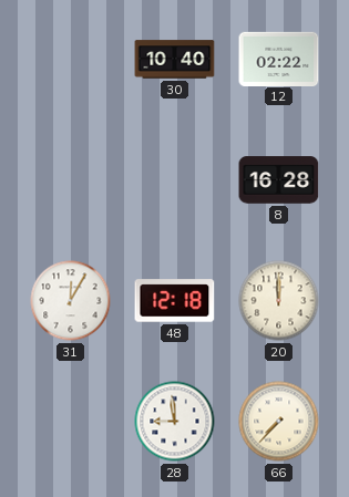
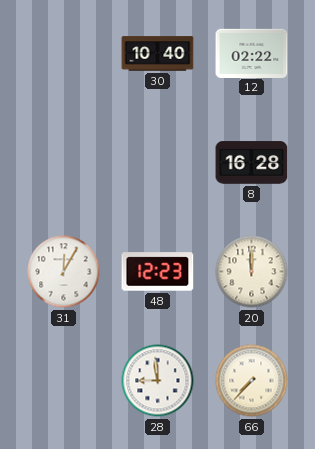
48: 12:18 -> 12:23
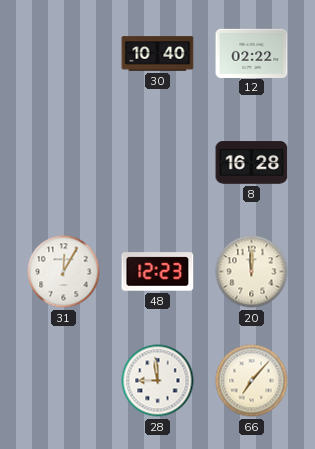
66: 7:37 -> 7:07
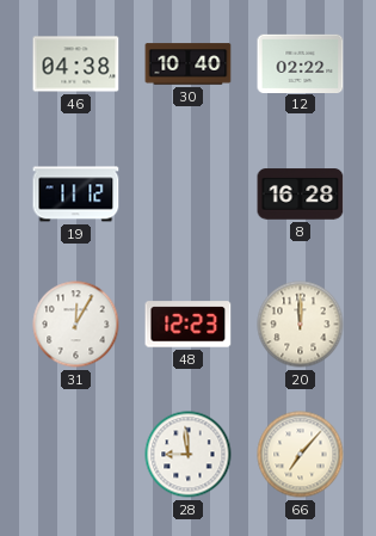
46: none -> 04:38
19: none -> 11:12
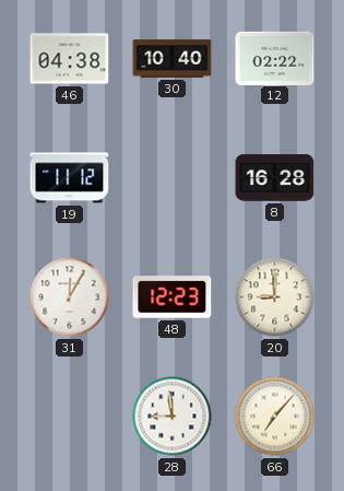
20: 12:00 -> 9:00
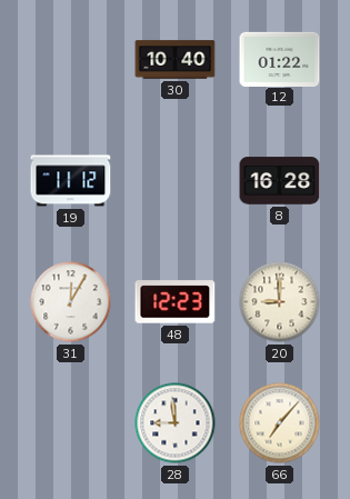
46: 04:38 -> none
12: 02:22 -> 01:22
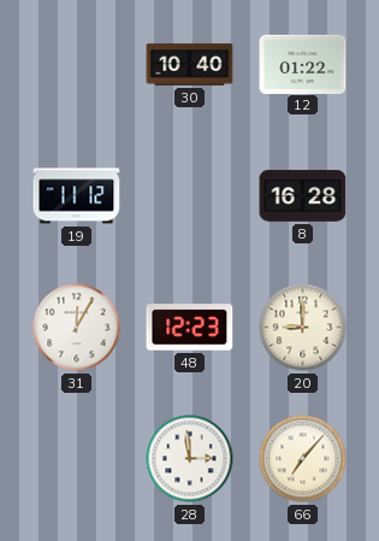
28: 8:59 -> 2:59
